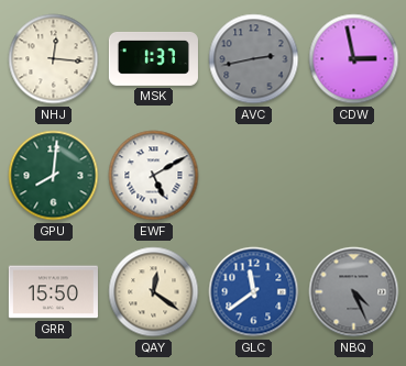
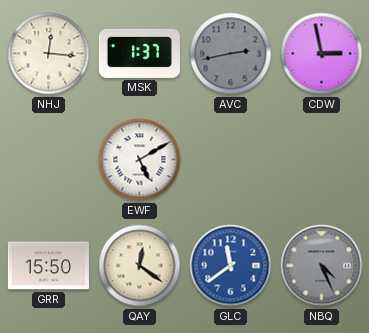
GPU: 8:01 -> none
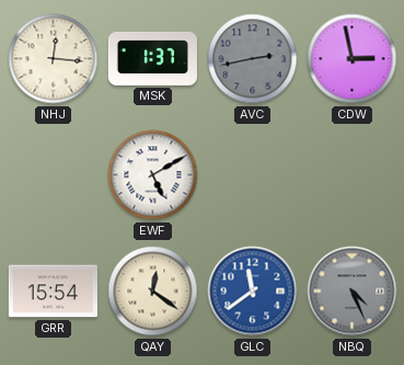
GRR: 15:50 -> 15:54
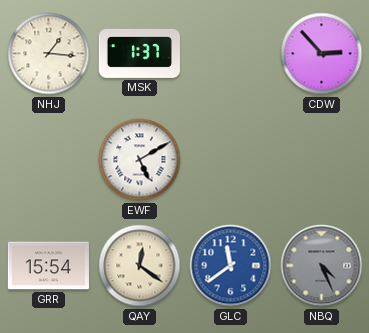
NHJ: 12:16 -> 1:16
AVC: 2:43 -> none
CDW: 2:58 -> 2:53
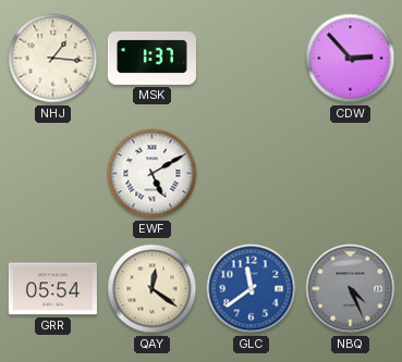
GRR: 15:54 -> 05:54
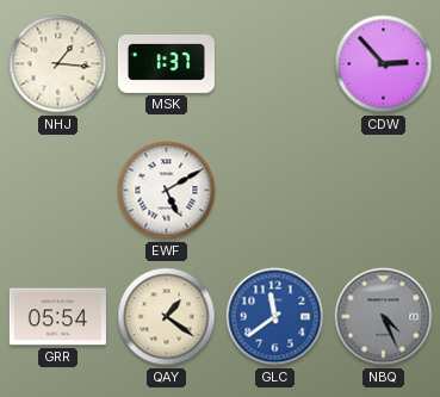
QAY: 12:21 -> 1:21
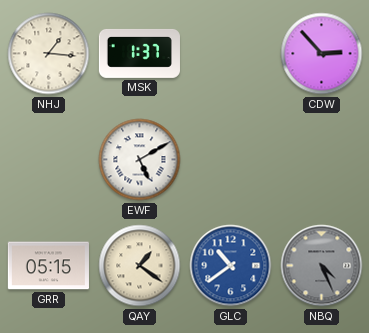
GRR: 05:54 -> 05:15
GLC: 11:39 -> 10:39
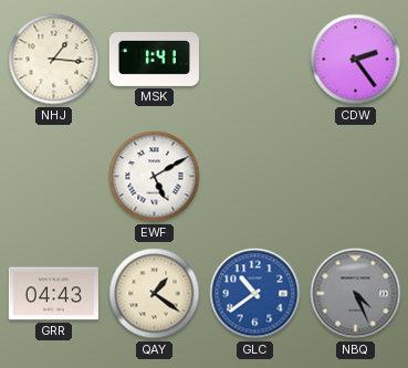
MSK: 1:37 -> 1:41
CDW: 2:53 -> 2:24
GRR: 05:15 -> 04:43
